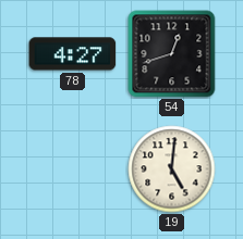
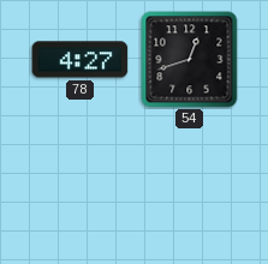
19: 5:01 -> none
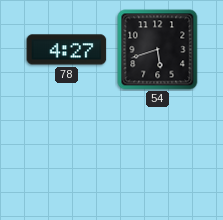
54: 12:42 -> 5:42
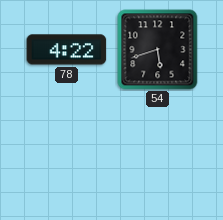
78: 4:27 -> 4:22
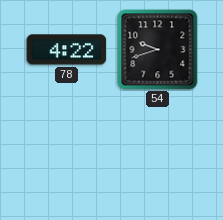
54: 5:42 -> 9:42
